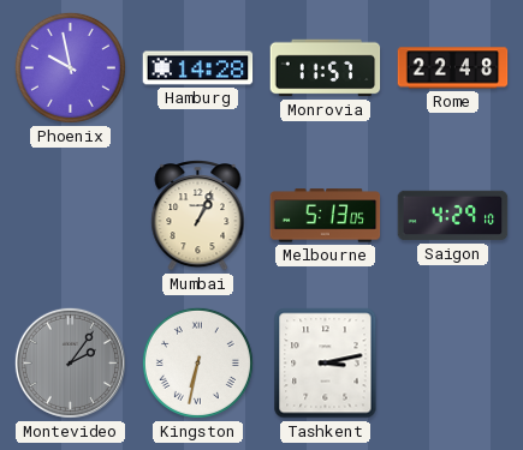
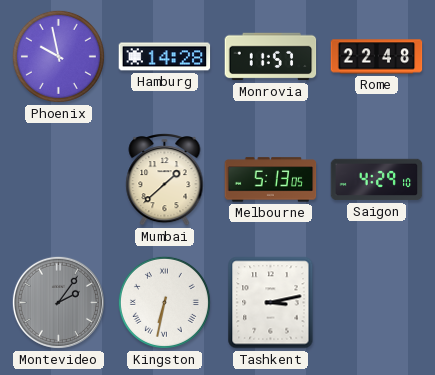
Mumbai: 1:04 -> 1:38
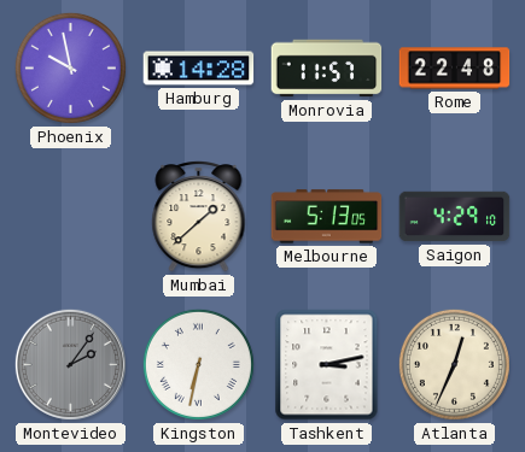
Atlanta: none -> 12:34
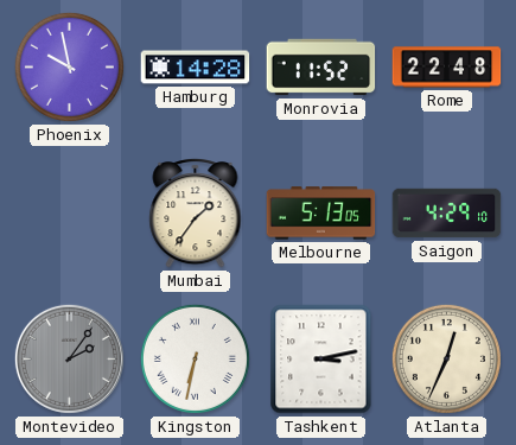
Monrovia: 11:57 -> 11:52
Mumbai: 1:38 -> 1:36
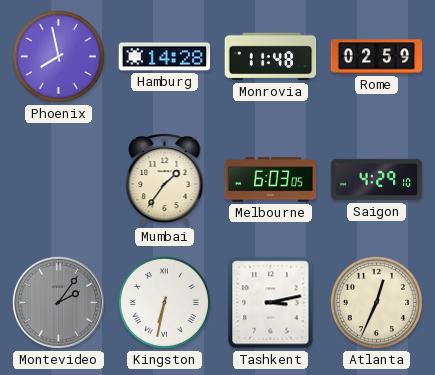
Phoenix: 9:58 -> 7:58
Monrovia: 11:52 -> 11:48
Rome: 22:48 -> 02:59
Melbourne: 5:13 -> 6:03
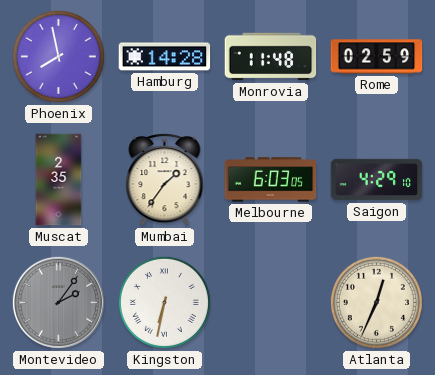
Muscat: none -> 2:35
Tashkent: 3:13 -> none
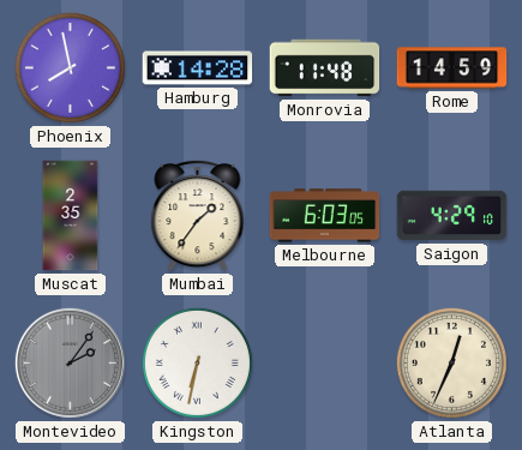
Rome: 02:59 -> 14:59
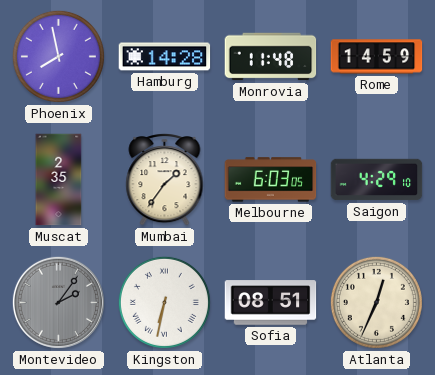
Sofia: none -> 08:51
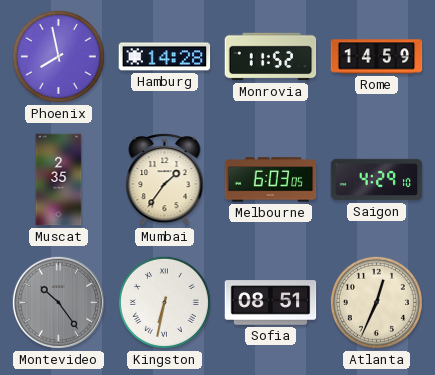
Monrovia: 11:48 -> 11:52
Montevideo: 2:06 -> 10:24
